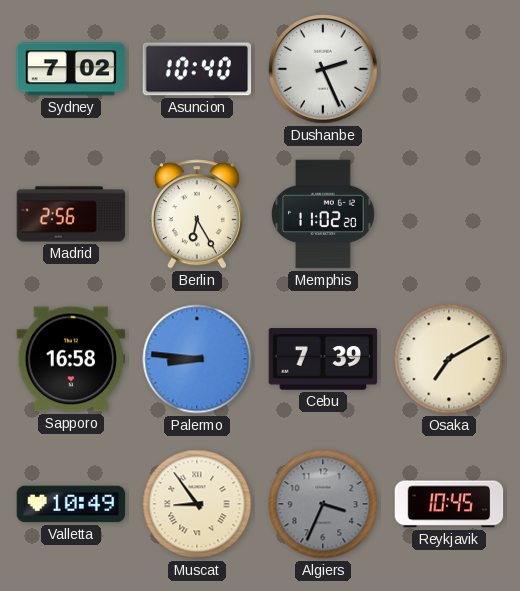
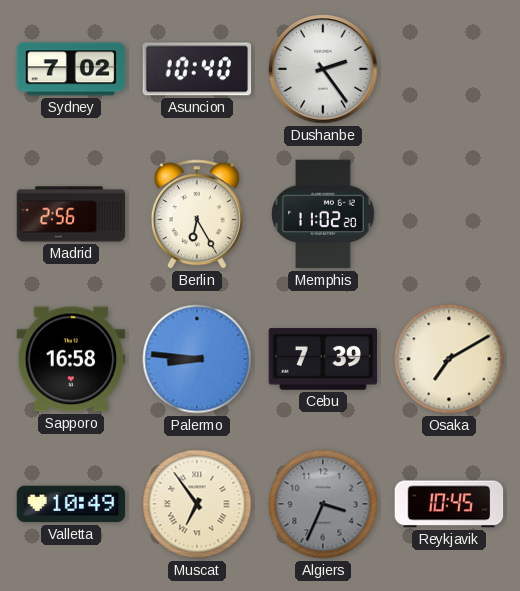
Dushanbe: 2:26 -> 2:24
Muscat: 8:54 -> 6:54
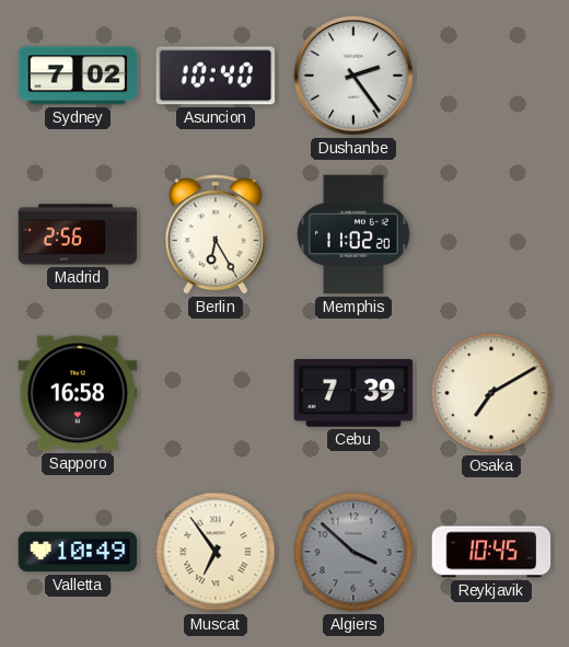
Palermo: 8:46 -> none
Algiers: 3:34 -> 3:52
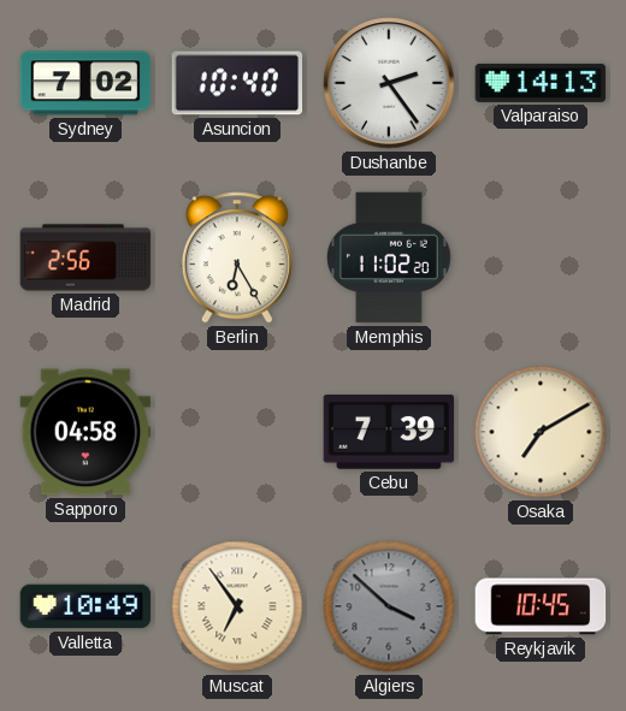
Valparaiso: none -> 14:13
Sapporo: 16:58 -> 04:58
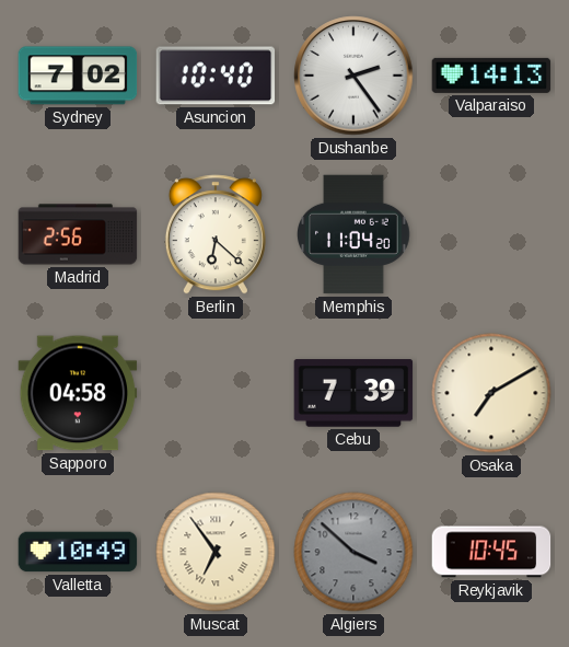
Berlin: 6:25 -> 6:22
Memphis: 11:02 -> 11:04
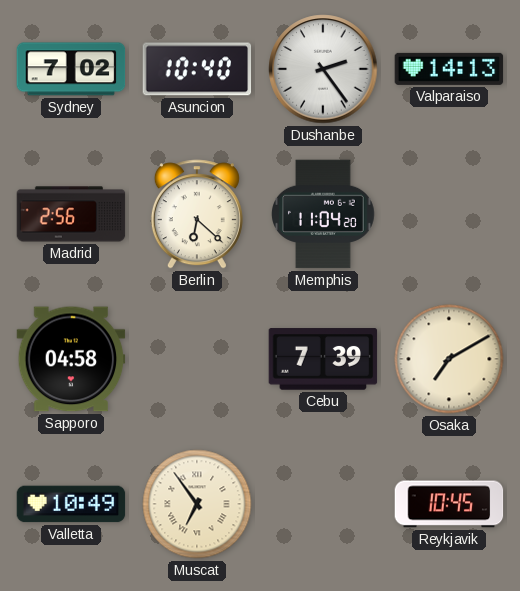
Algiers: 3:52 -> none
